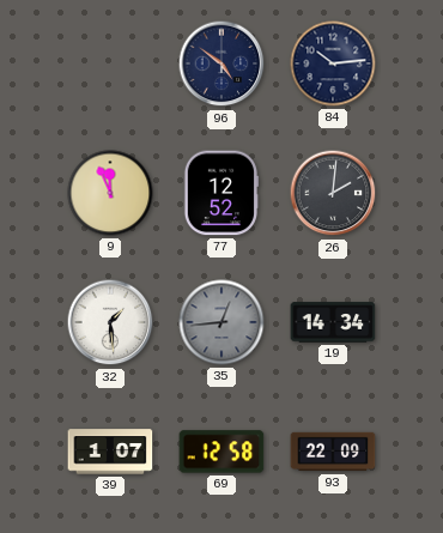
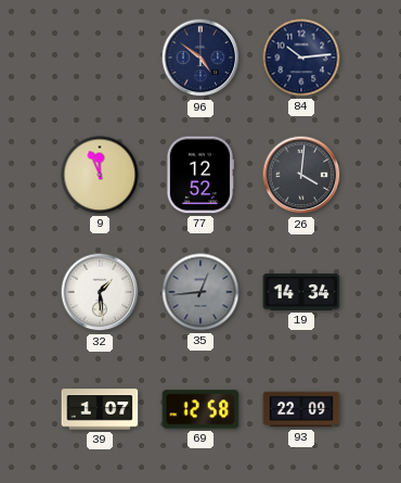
26: 2:01 -> 4:01
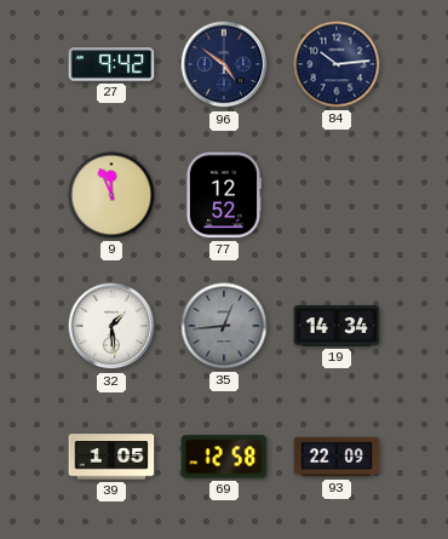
27: none -> 9:42
26: 4:01 -> none
39: 1:07 -> 1:05
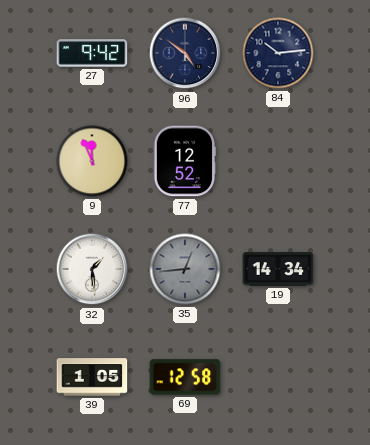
93: 22:09 -> none
